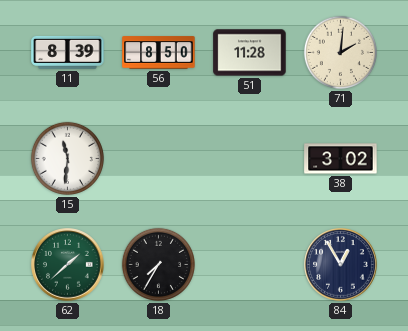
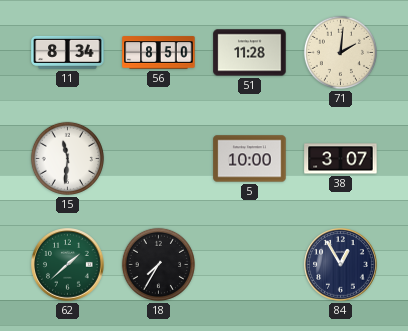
11: 8:39 -> 8:34
5: none -> 10:00
38: 3:02 -> 3:07
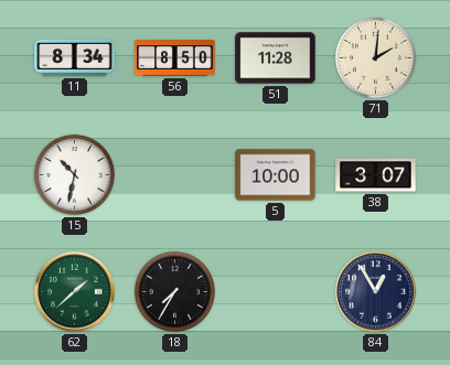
15: 11:31 -> 10:32
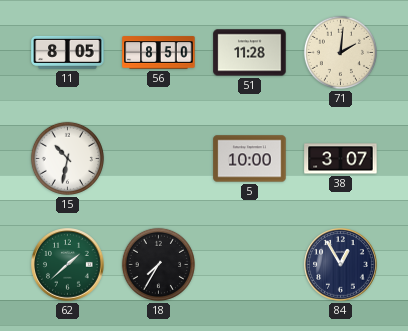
11: 8:34 -> 8:05
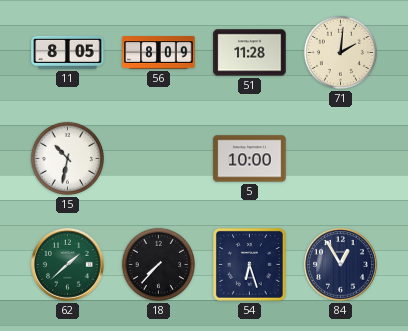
56: 8:50 -> 8:09
38: 3:07 -> none
18: 7:35 -> 7:37
54: none -> 6:27
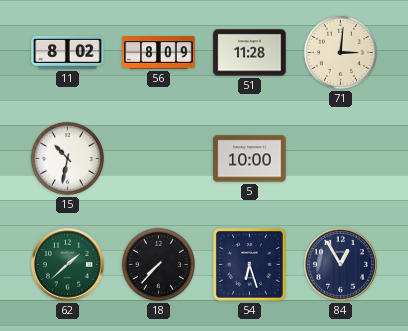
11: 8:05 -> 8:02
71: 2:01 -> 3:01
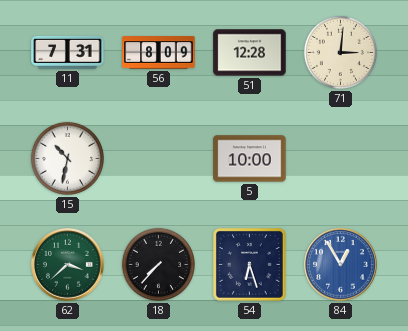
11: 8:02 -> 7:31
51: 11:28 -> 12:28
62: 1:38 -> 3:38
84 dial: navy -> blue
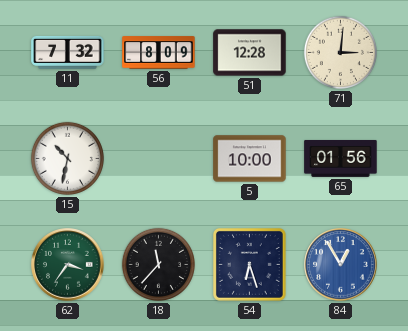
11: 7:31 -> 7:32
65: none -> 01:56
62: 3:38 -> 3:36
18: 7:37 -> 11:37
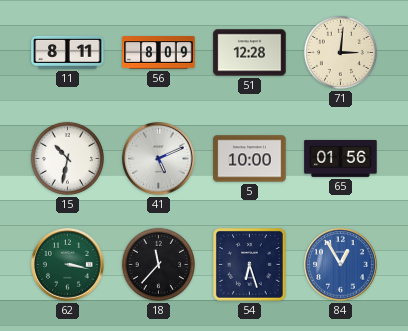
11: 7:32 -> 8:11
41: none -> 5:11
62: 3:36 -> 3:17
